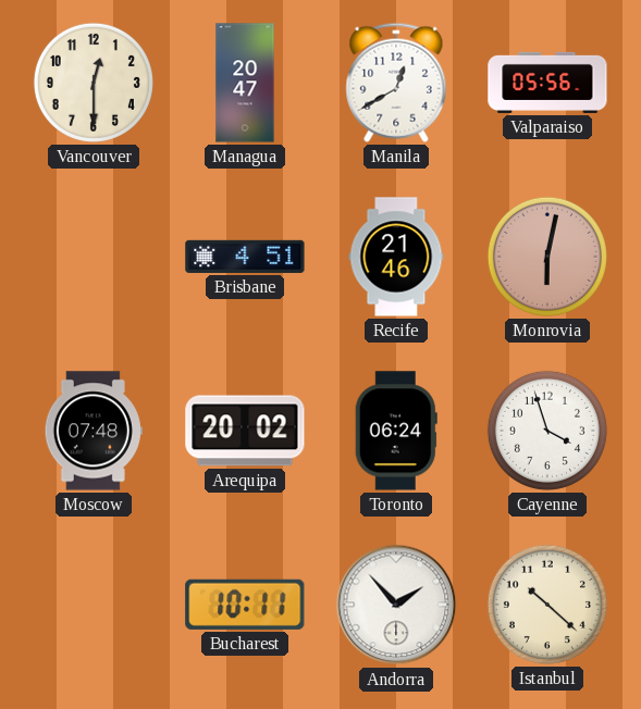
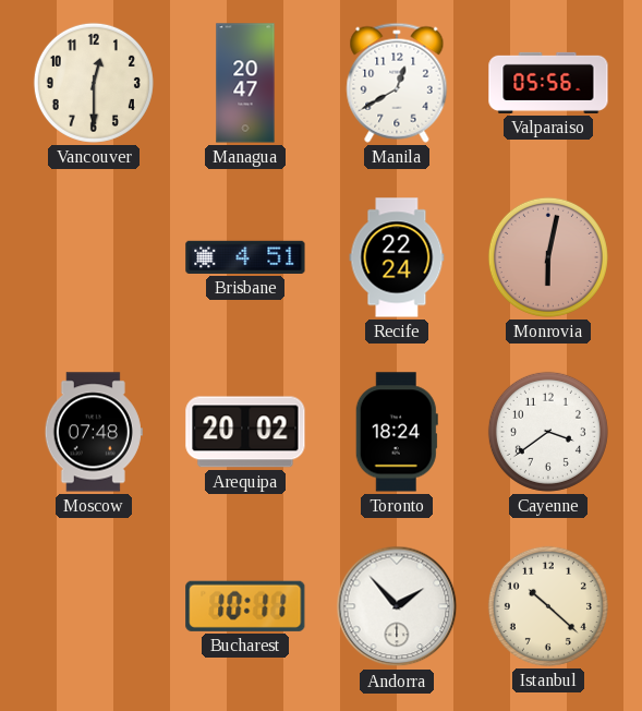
Recife: 21:46 -> 22:24
Toronto: 06:24 -> 18:24
Cayenne: 3:57 -> 3:39
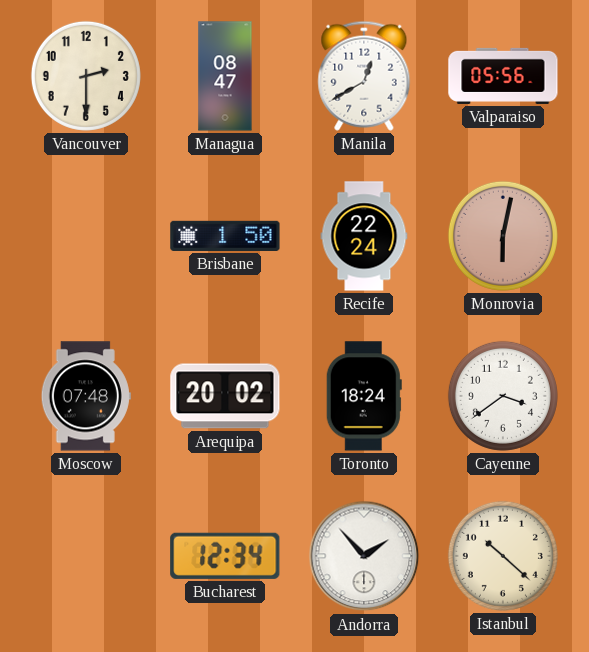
Vancouver: 12:30 -> 2:30
Managua: 20:47 -> 08:47
Brisbane: 4:51 -> 1:50
Bucharest: 10:11 -> 12:34
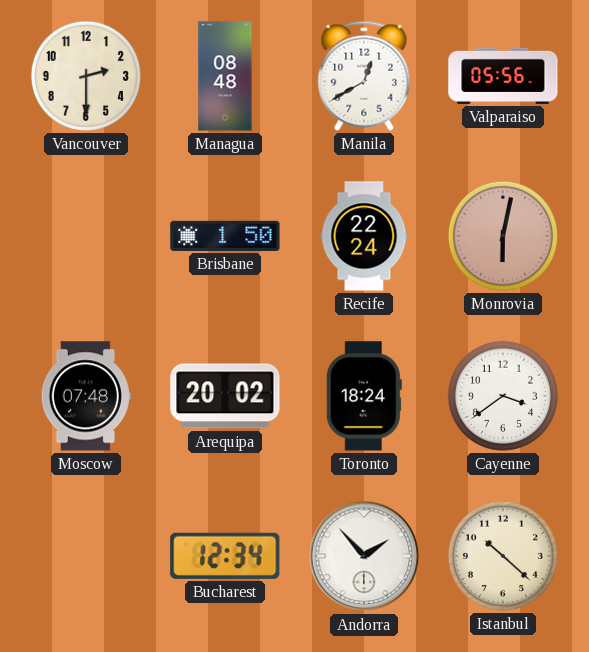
Managua: 08:47 -> 08:48
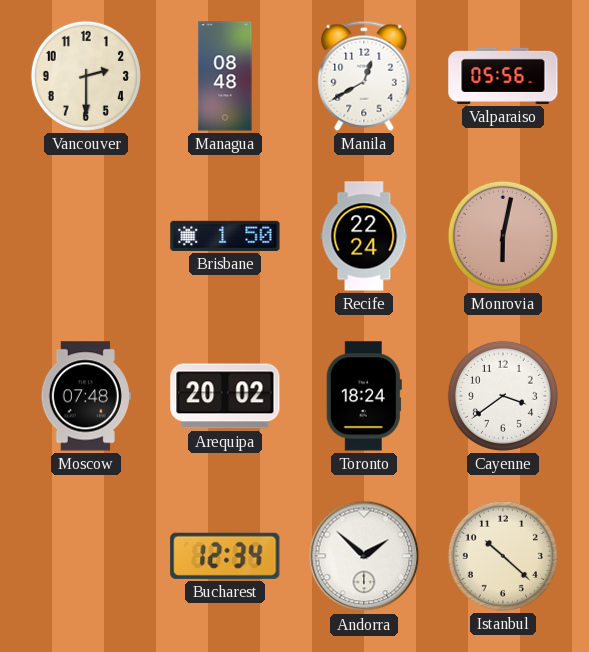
Andorra: 1:53 -> 1:52
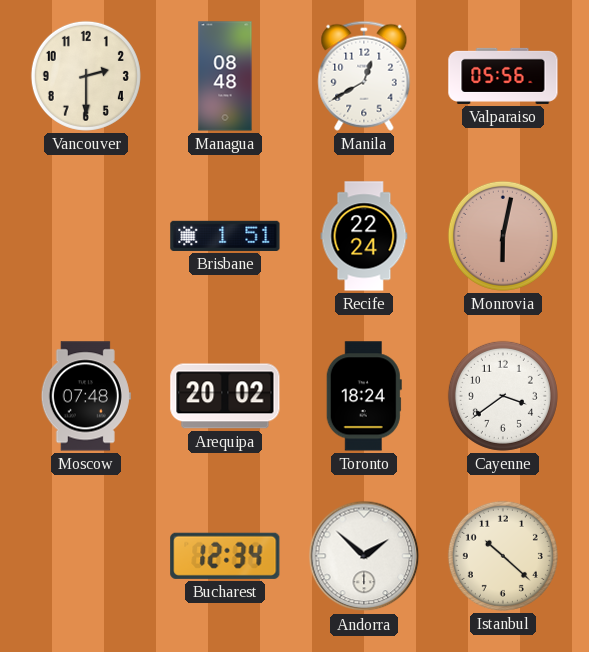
Brisbane: 1:50 -> 1:51
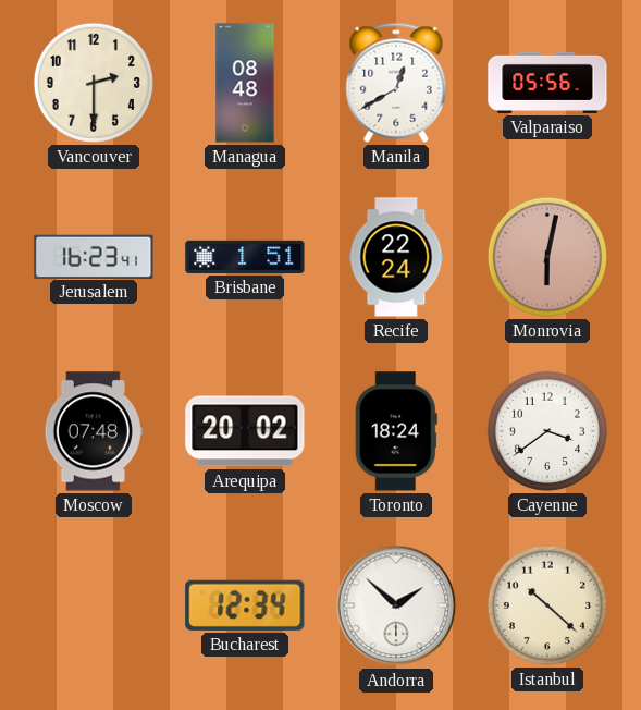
Jerusalem: none -> 16:23
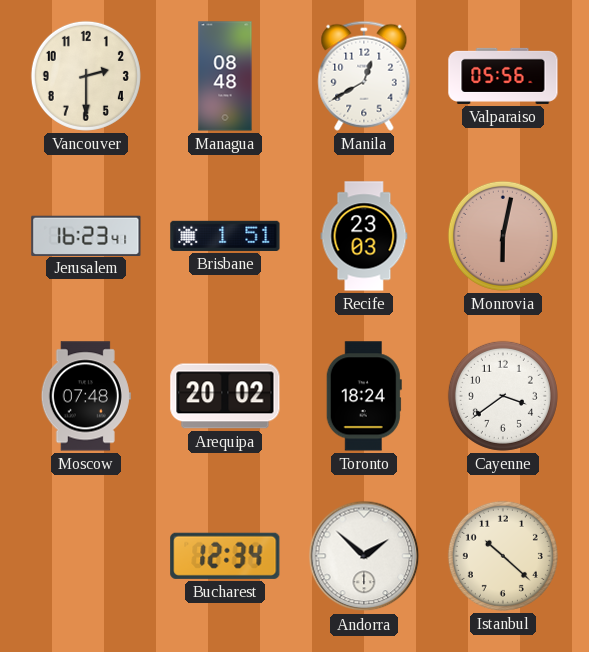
Recife: 22:24 -> 23:03
